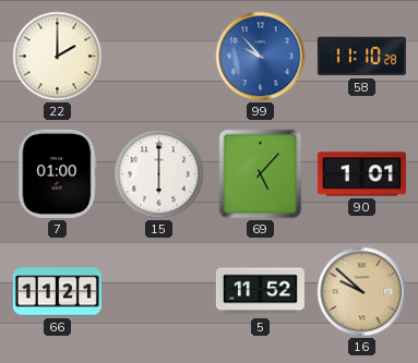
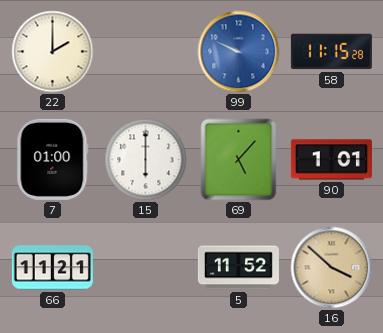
99: 9:53 -> 9:49
58: 11:10 -> 11:15
16: 9:52 -> 3:52
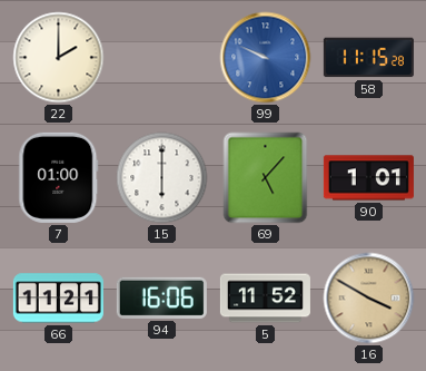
94: none -> 16:06
16: 3:52 -> 3:50
